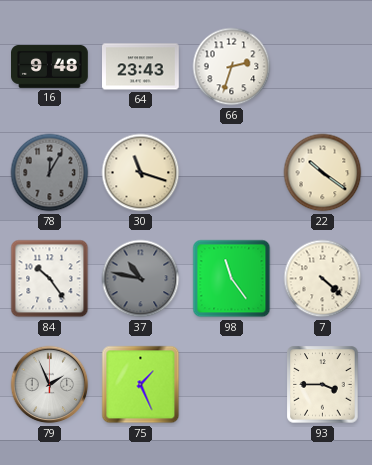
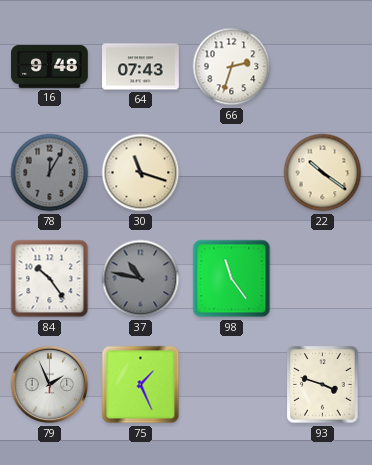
64: 23:43 -> 07:43
7: 4:22 -> none
93: 3:45 -> 3:48
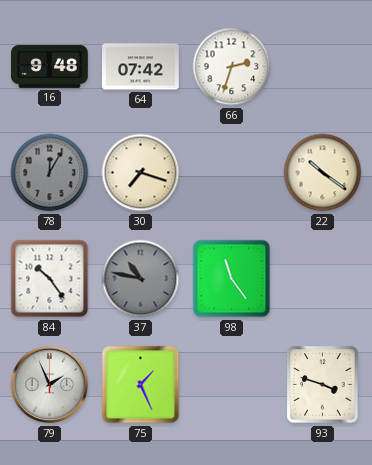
64: 07:43 -> 07:42
30: 11:18 -> 7:18
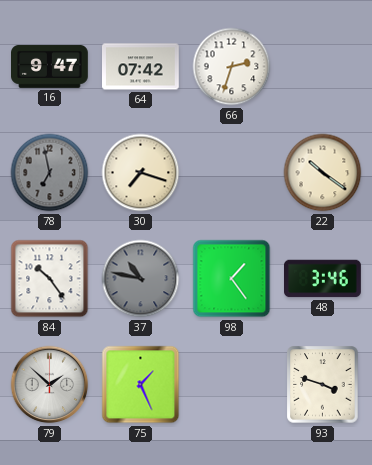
16: 9:48 -> 9:47
78: 12:05 -> 6:58
98: 11:24 -> 1:24
48: none -> 3:46
79: 1:56 -> 1:52
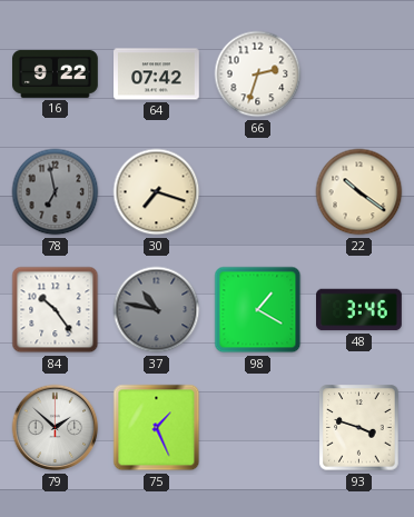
16: 9:47 -> 9:22
98: 1:24 -> 1:20
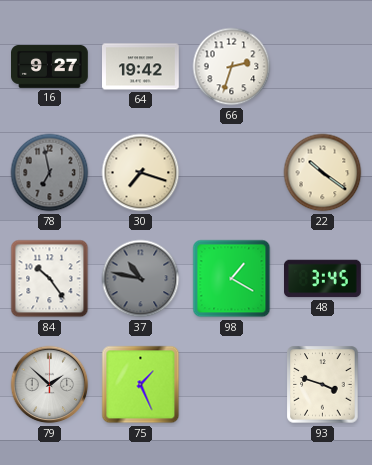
16: 9:22 -> 9:27
64: 07:42 -> 19:42
48: 3:46 -> 3:45
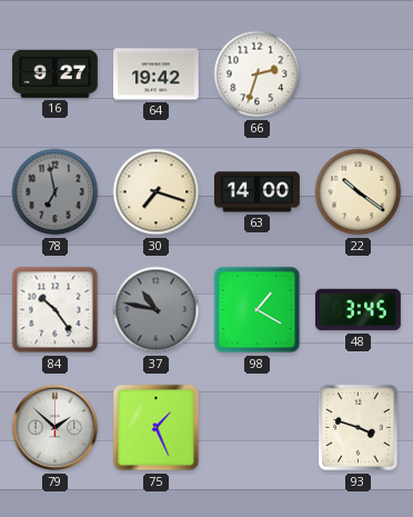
63: none -> 14:00
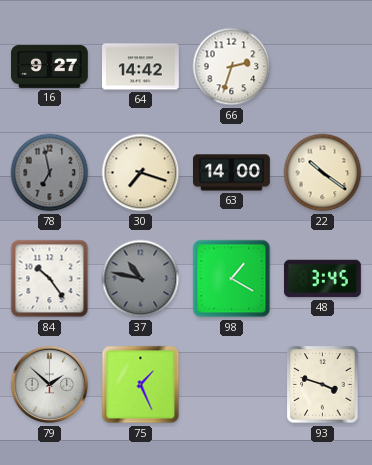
64: 19:42 -> 14:42
